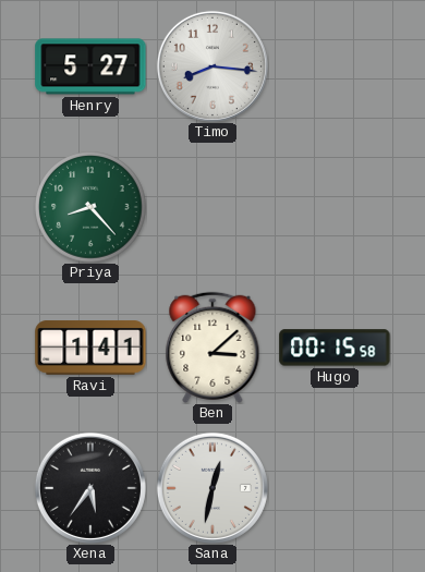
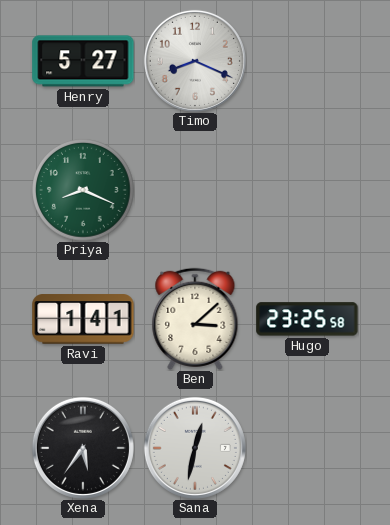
Timo: 8:16 -> 8:19
Priya: 8:23 -> 8:19
Hugo: 00:15 -> 23:25
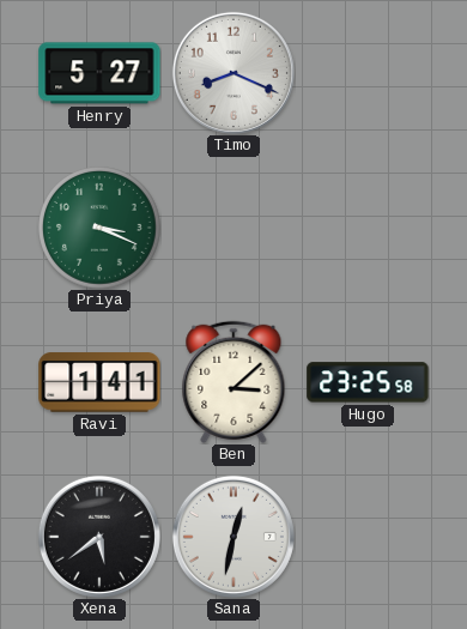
Priya: 8:19 -> 3:19
Xena: 5:36 -> 5:39
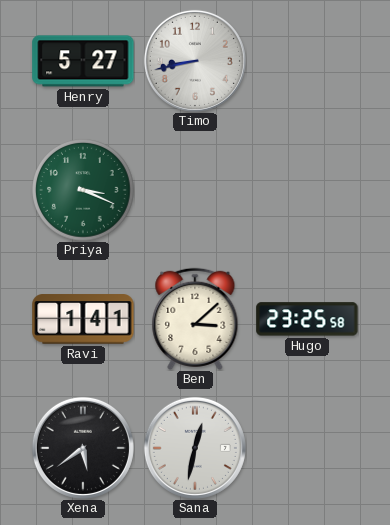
Timo: 8:19 -> 8:43
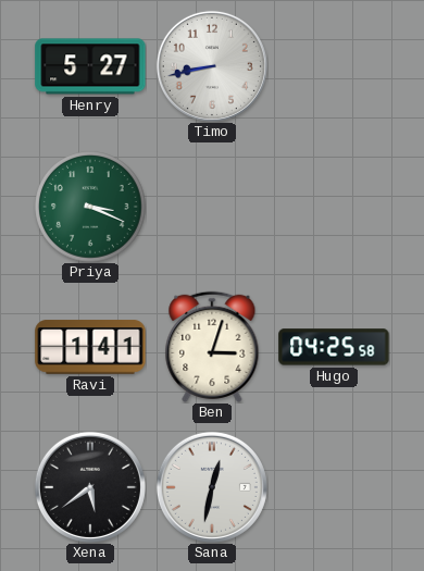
Ben: 3:08 -> 3:03
Hugo: 23:25 -> 04:25
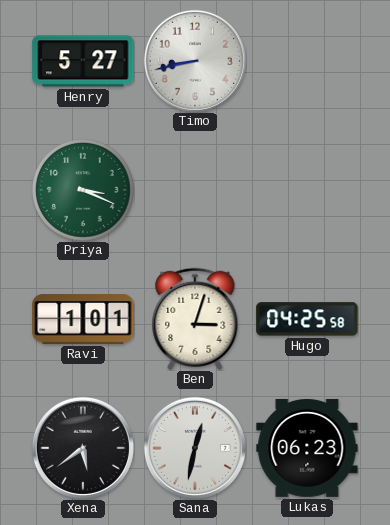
Ravi: 1:41 -> 1:01
Lukas: none -> 06:23
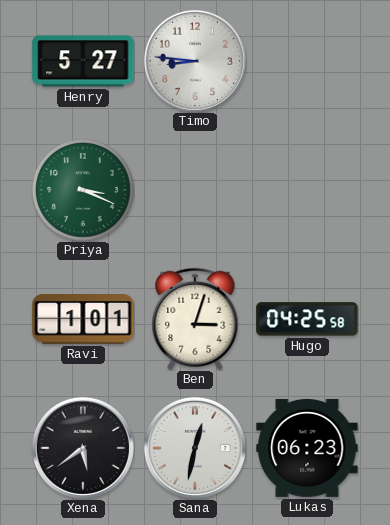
Timo: 8:43 -> 8:46
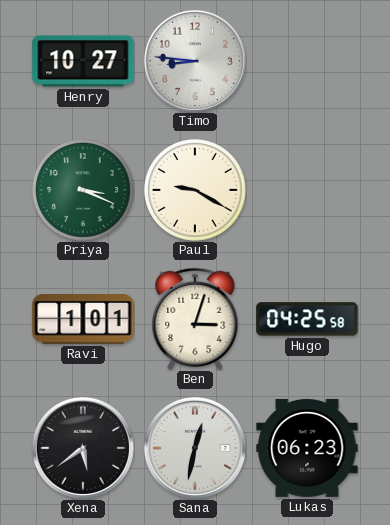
Henry: 5:27 -> 10:27
Paul: none -> 9:20
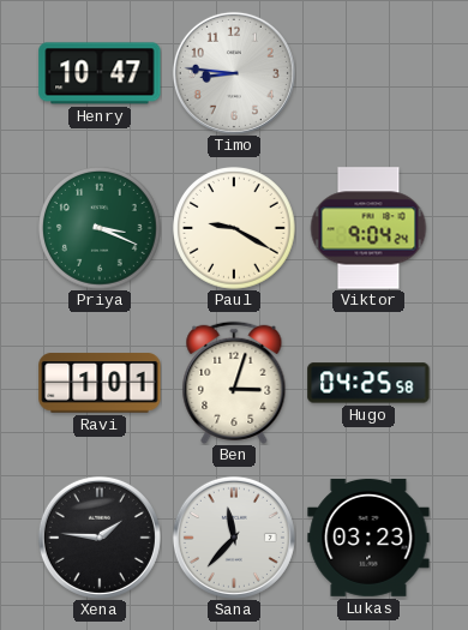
Henry: 10:27 -> 10:47
Viktor: none -> 9:04
Xena: 5:39 -> 1:46
Sana: 12:32 -> 11:37
Lukas: 06:23 -> 03:23
